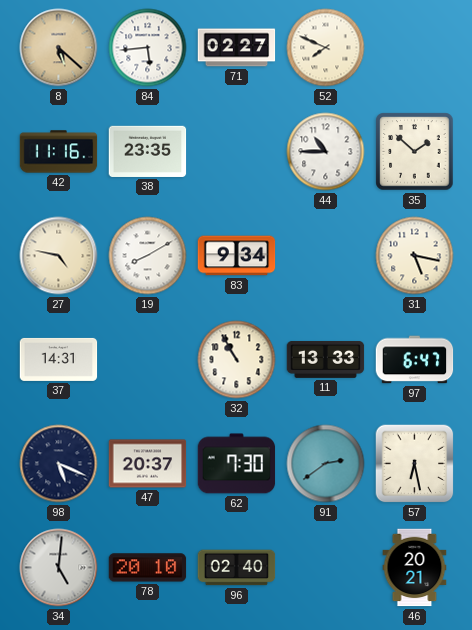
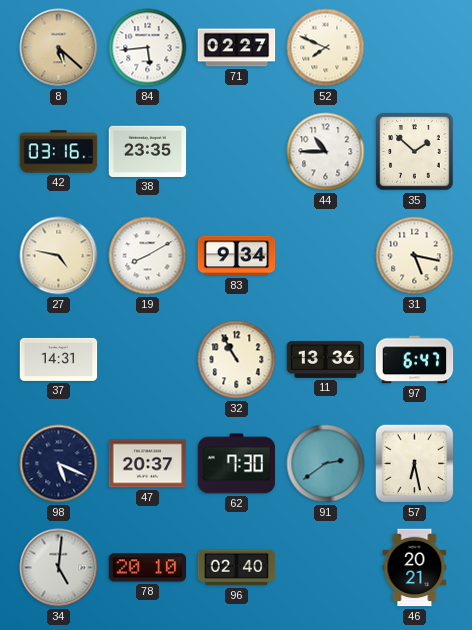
42: 11:16 -> 03:16
11: 13:33 -> 13:36
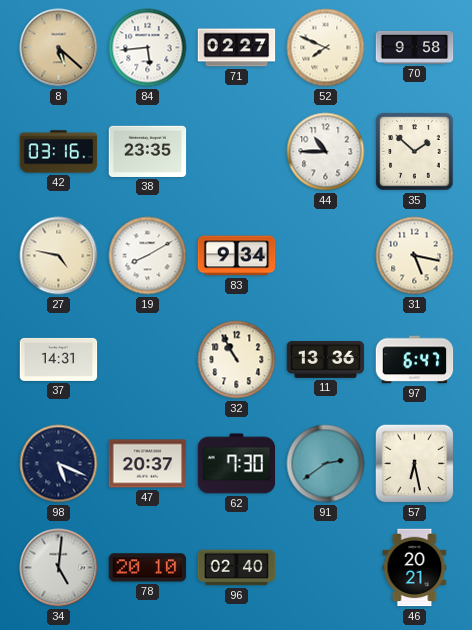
70: none -> 9:58
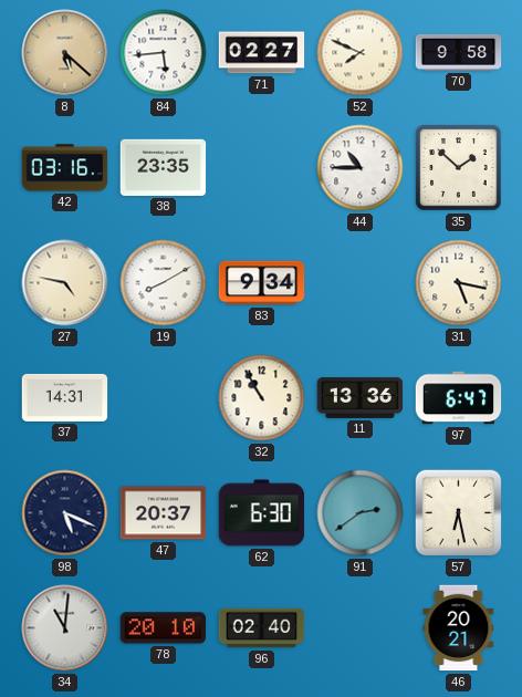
62: 7:30 -> 6:30
34: 5:01 -> 11:01
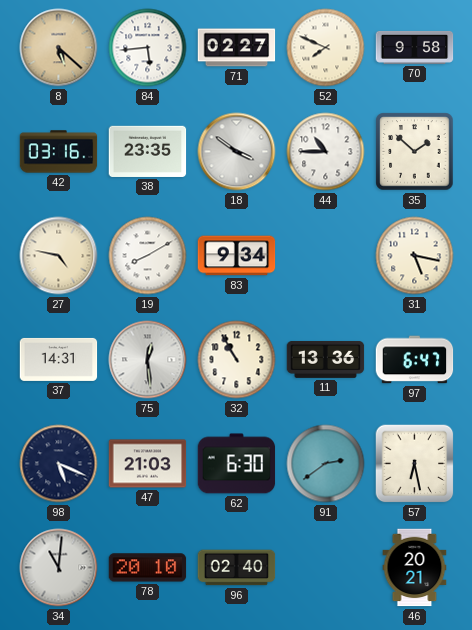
18: none -> 3:51
75: none -> 12:29
47: 20:37 -> 21:03
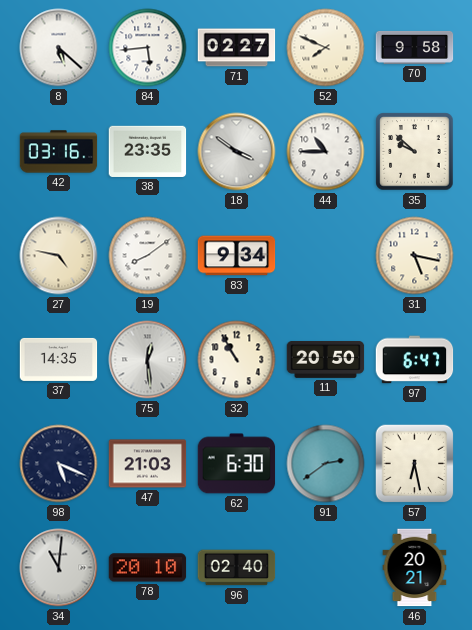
8 dial: champagne -> white
35: 1:52 -> 9:52
19: 8:10 -> 8:09
37: 14:31 -> 14:35
11: 13:36 -> 20:50
